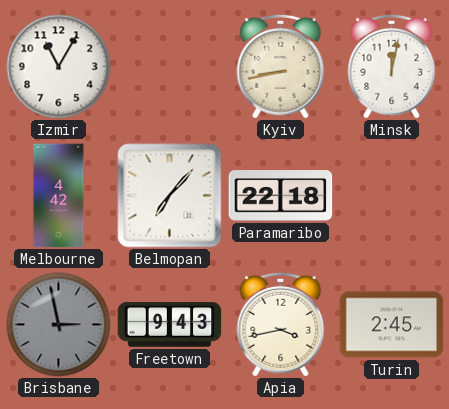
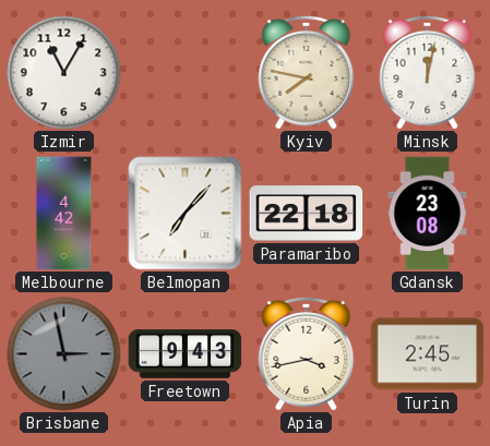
Kyiv: 8:43 -> 7:47
Gdansk: none -> 23:08
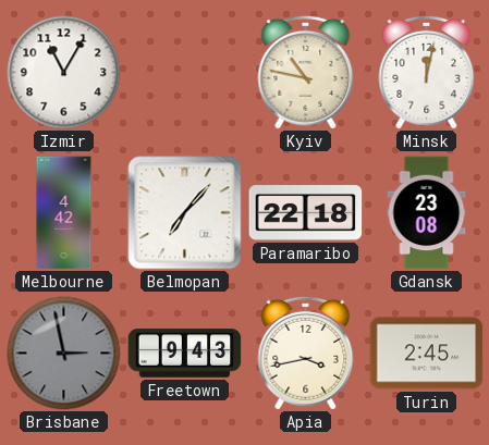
Kyiv: 7:47 -> 10:47
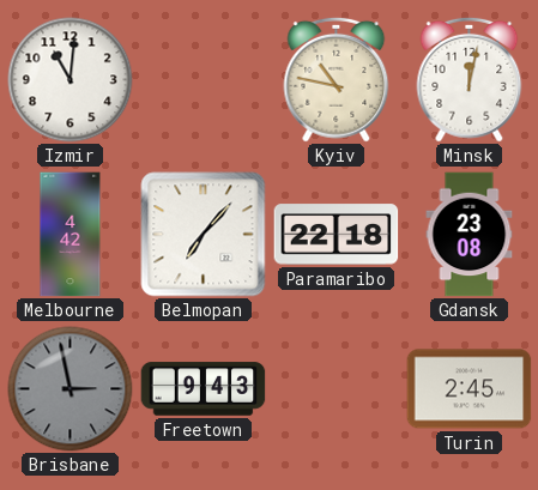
Izmir: 11:05 -> 11:01
Apia: 3:43 -> none
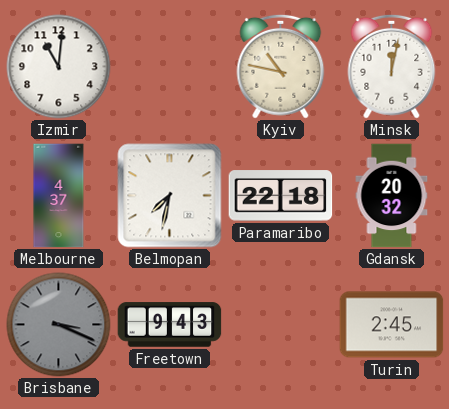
Melbourne: 4:42 -> 4:37
Belmopan: 7:07 -> 7:32
Gdansk: 23:08 -> 20:32
Brisbane: 2:58 -> 3:19
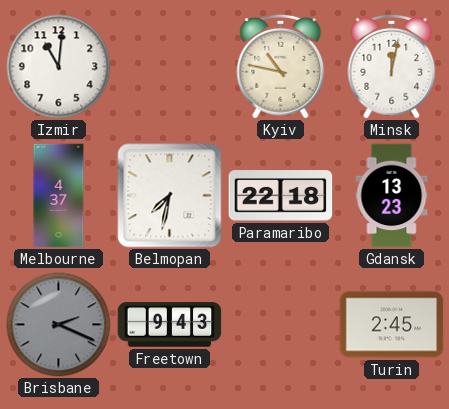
Gdansk: 20:32 -> 13:23
Brisbane: 3:19 -> 2:19
